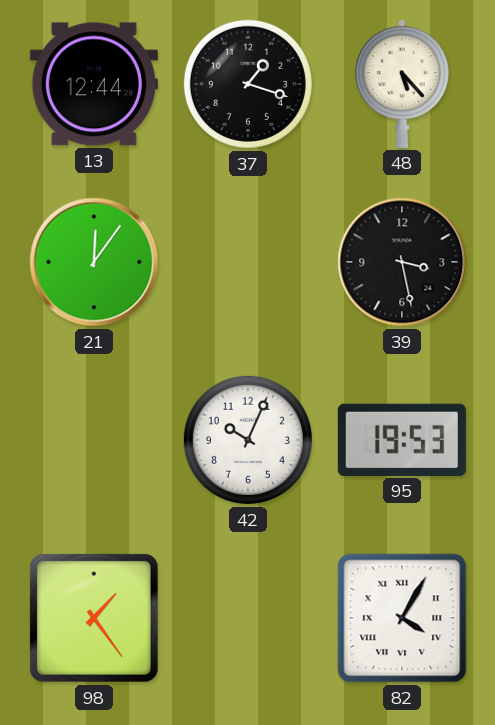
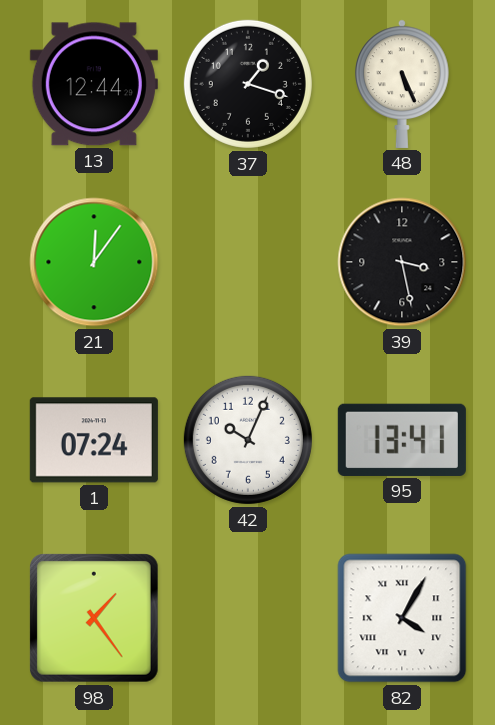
48: 5:23 -> 5:26
1: none -> 07:24
95: 19:53 -> 13:41
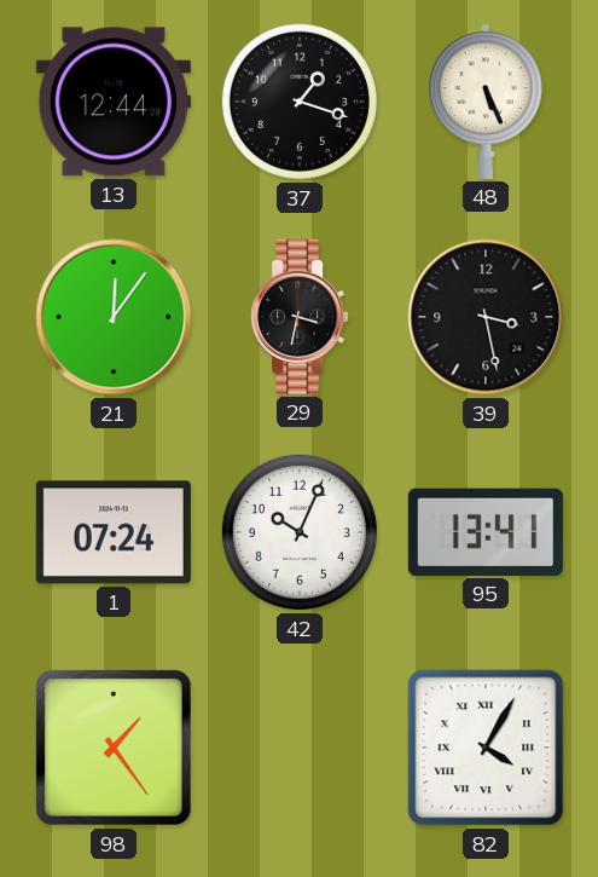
29: none -> 3:32
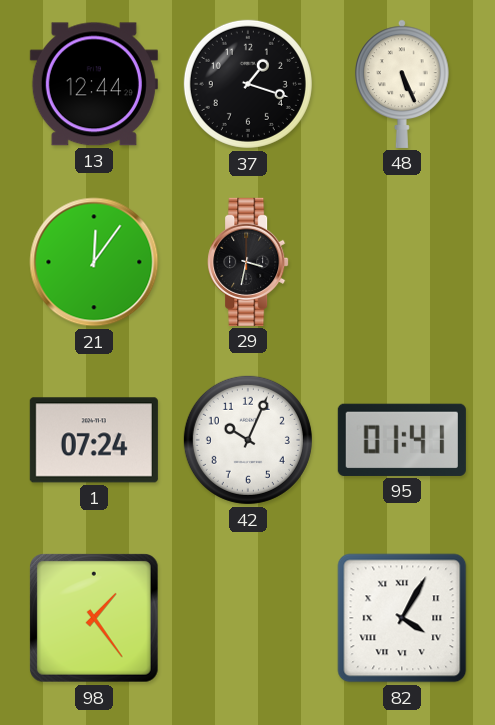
39: 3:28 -> none
95: 13:41 -> 01:41
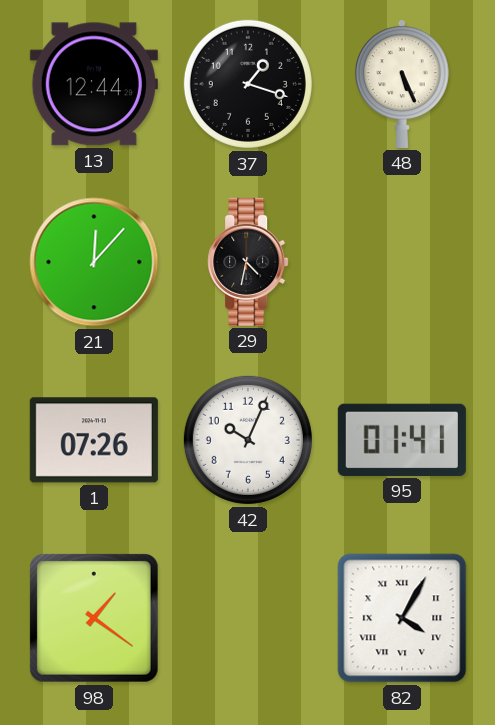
21: 12:06 -> 12:07
29: 3:32 -> 4:32
1: 07:24 -> 07:26
98: 1:24 -> 1:21
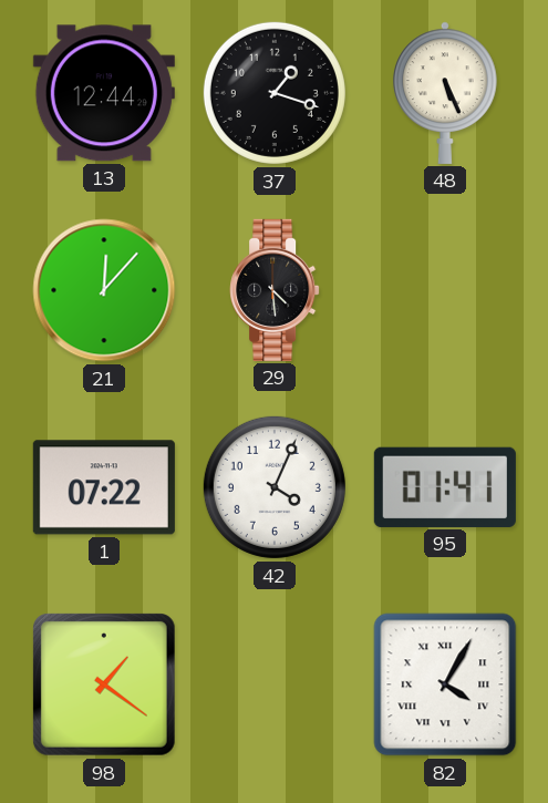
29: 4:32 -> 4:29
1: 07:26 -> 07:22
42: 10:04 -> 4:04
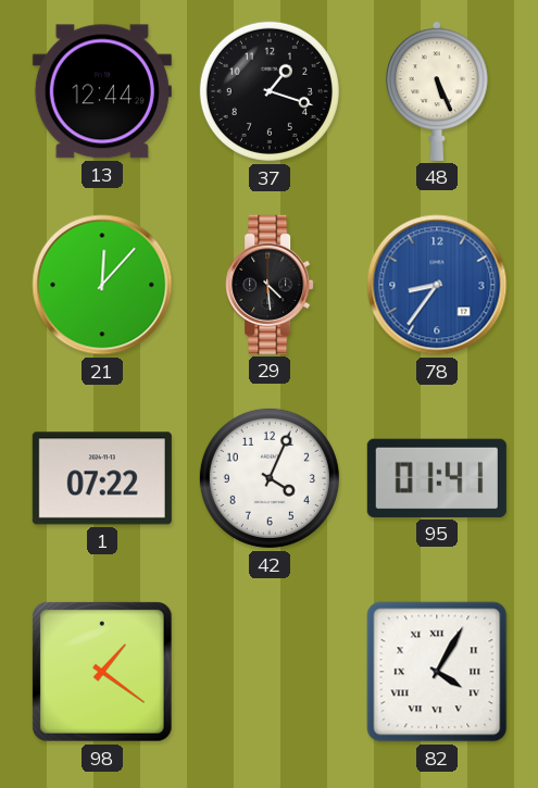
78: none -> 8:36
